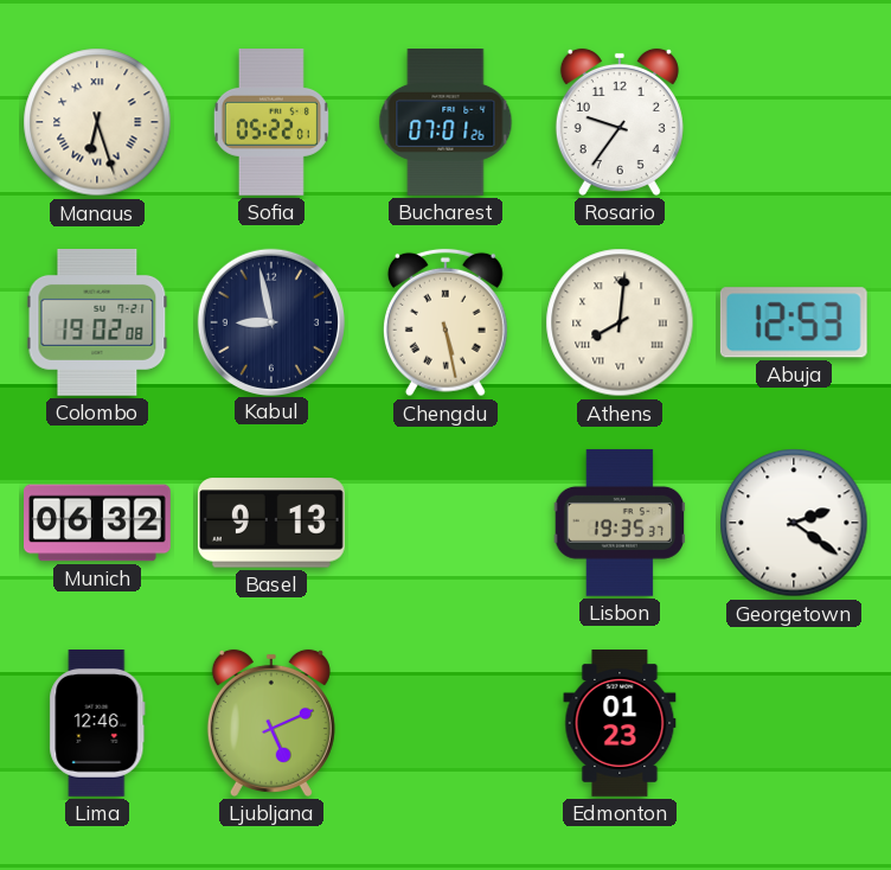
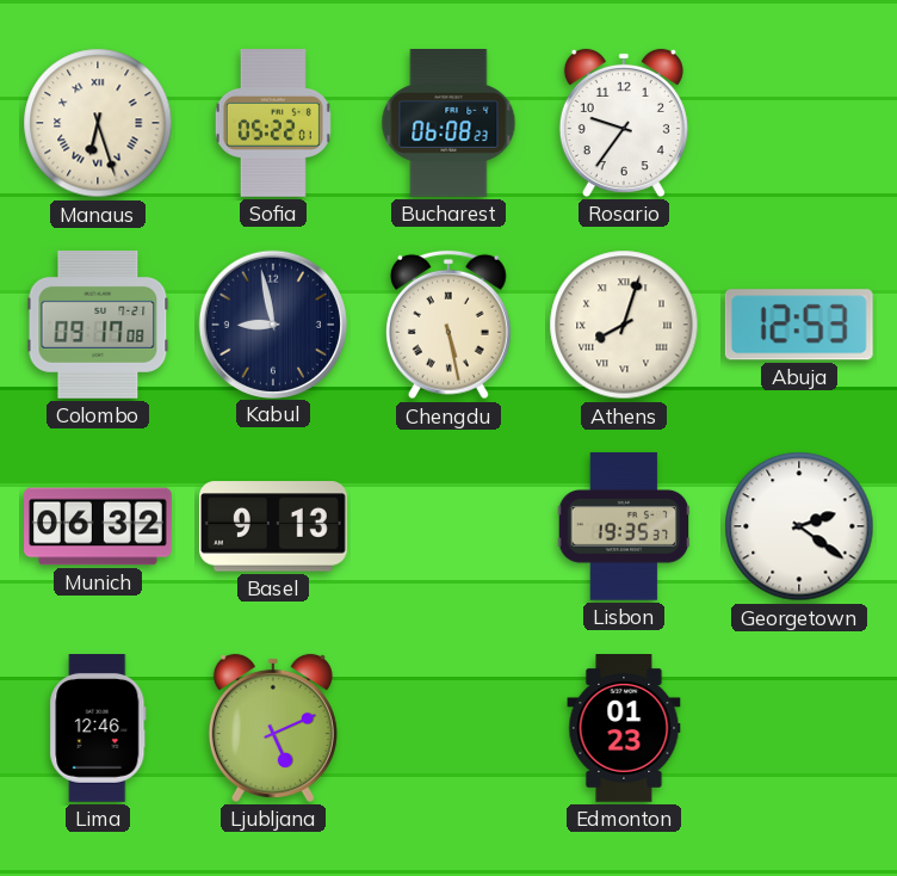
Bucharest: 07:01 -> 06:08
Colombo: 19:02 -> 09:17
Athens: 8:01 -> 8:03
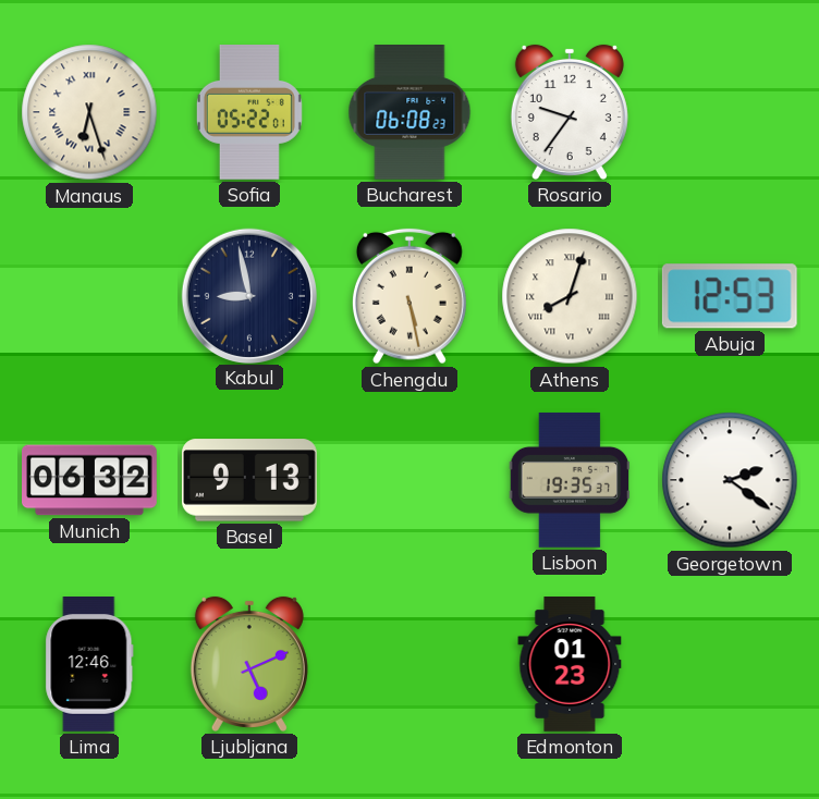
Colombo: 09:17 -> none
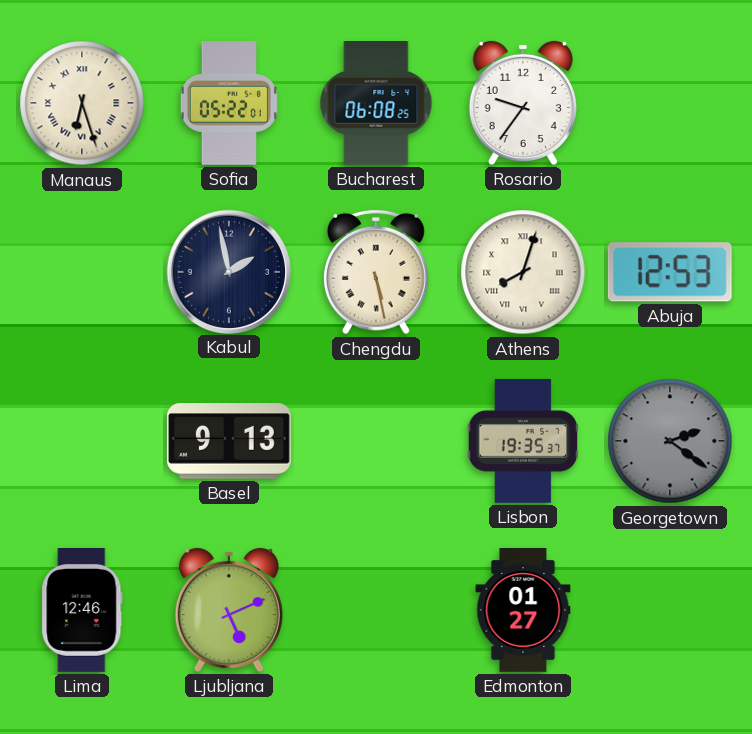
Bucharest: 06:08:23 -> 06:08:25
Kabul: 8:58 -> 1:58
Munich: 06:32 -> none
Georgetown dial: white -> grey
Edmonton: 01:23 -> 01:27
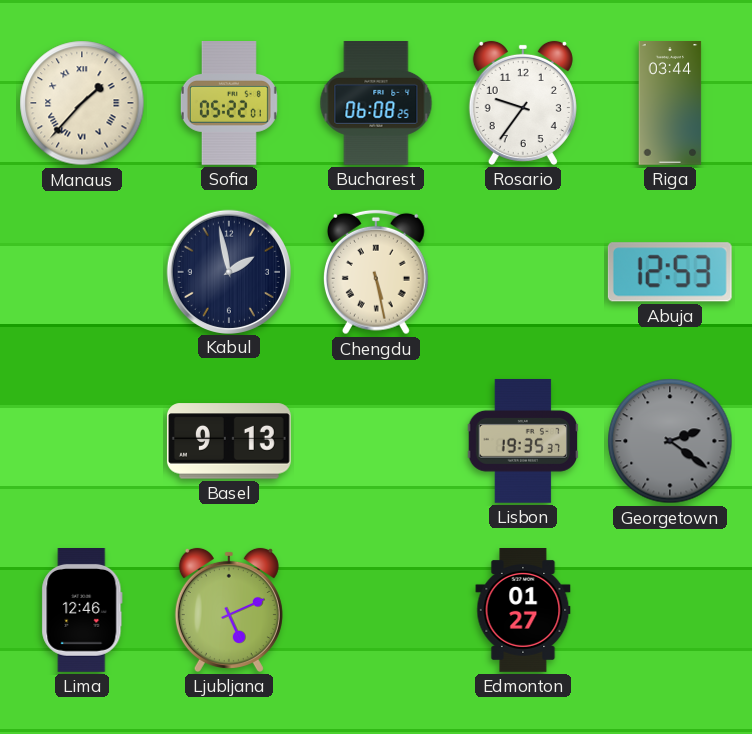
Manaus: 6:27 -> 1:37
Riga: none -> 03:44
Athens: 8:03 -> none
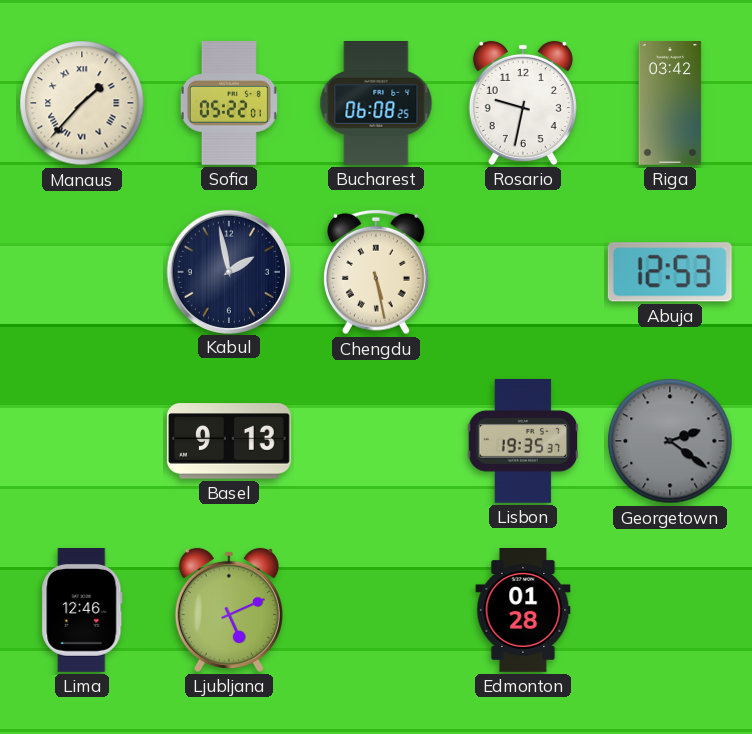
Rosario: 9:36 -> 9:32
Riga: 03:44 -> 03:42
Edmonton: 01:27 -> 01:28
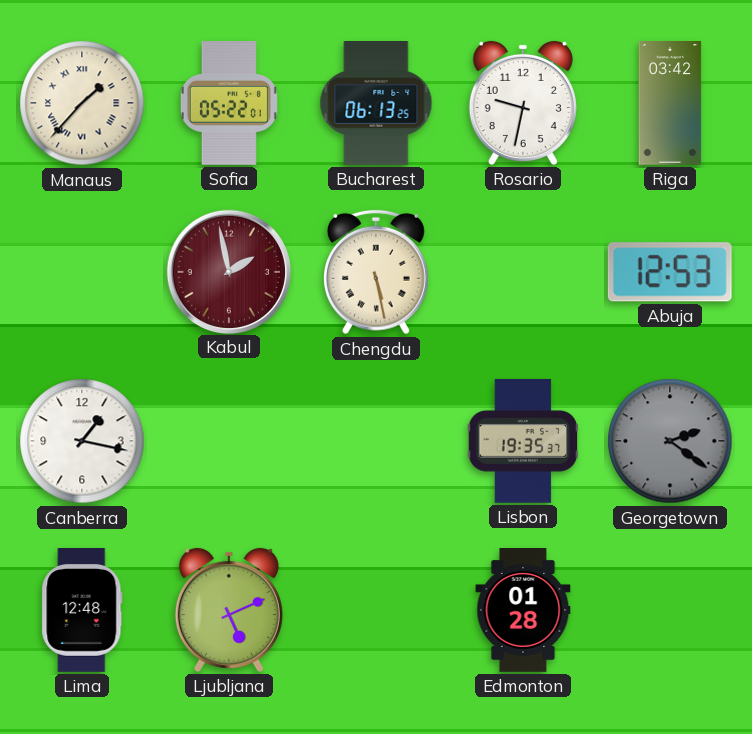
Bucharest: 06:08 -> 06:13
Kabul dial: navy -> burgundy
Canberra: none -> 1:17
Basel: 9:13 -> none
Lima: 12:46 -> 12:48
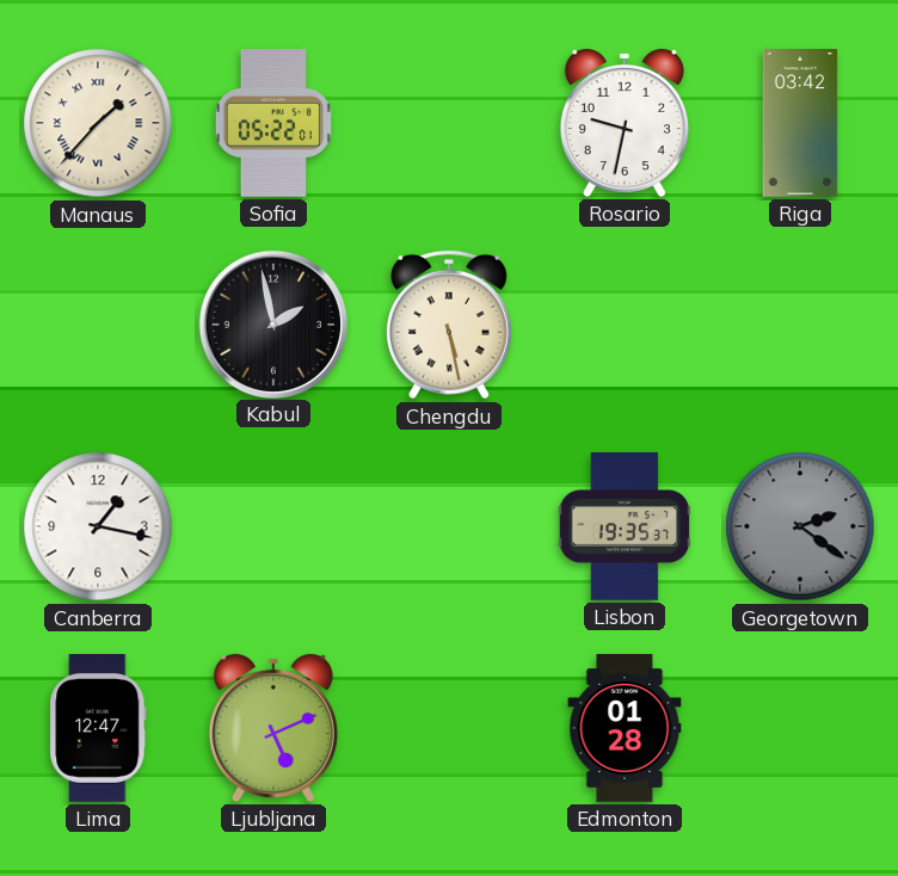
Bucharest: 06:13 -> none
Kabul dial: burgundy -> black
Abuja: 12:53 -> none
Lima: 12:48 -> 12:47
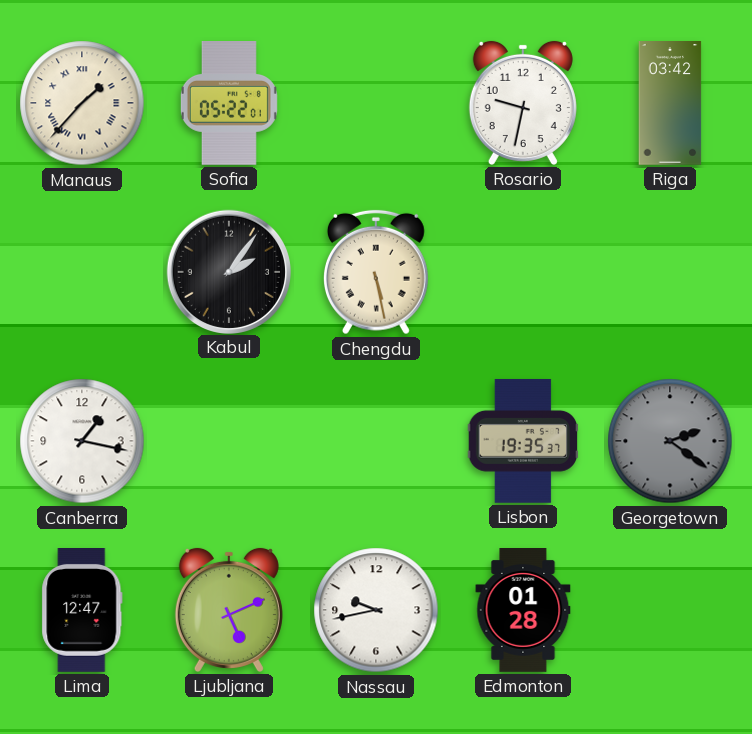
Kabul: 1:58 -> 2:06
Nassau: none -> 9:43
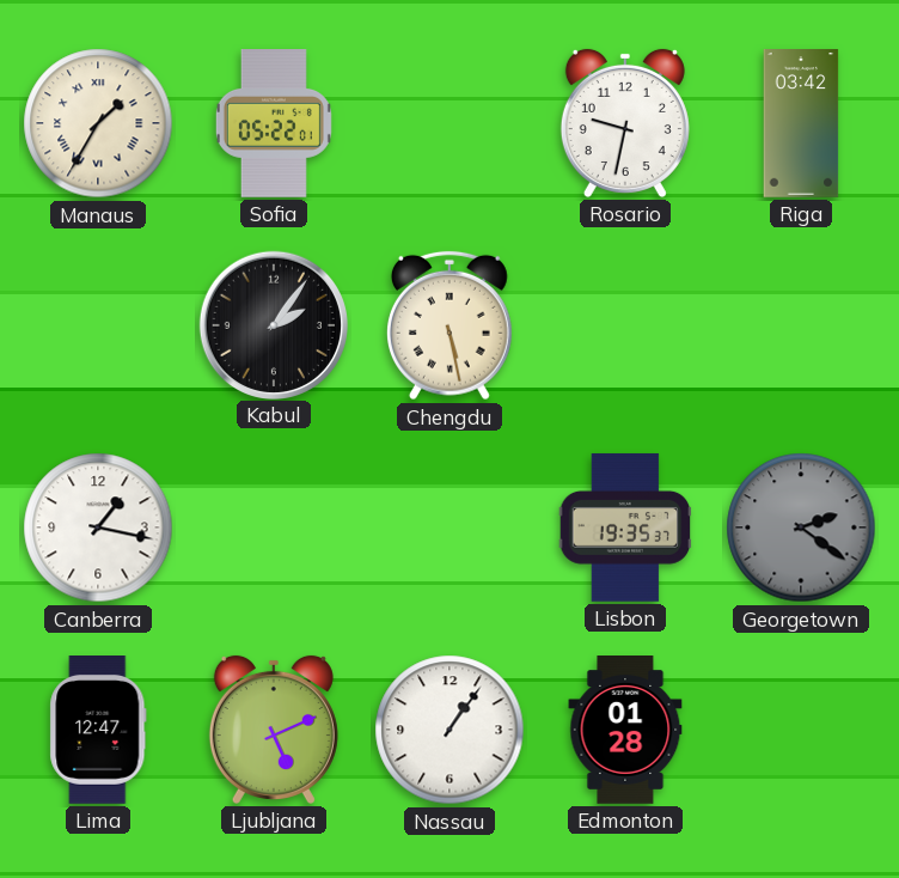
Manaus: 1:37 -> 1:35
Nassau: 9:43 -> 1:06
